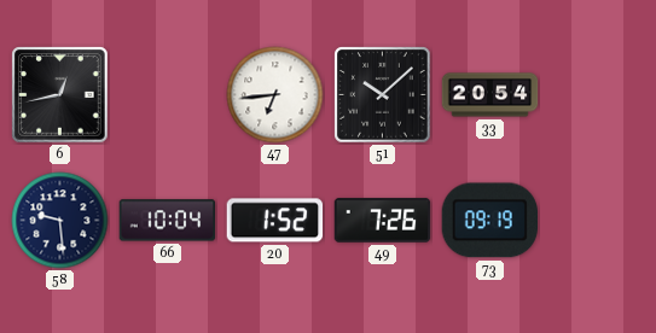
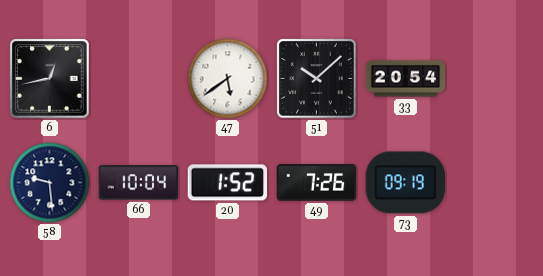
47: 6:44 -> 5:39
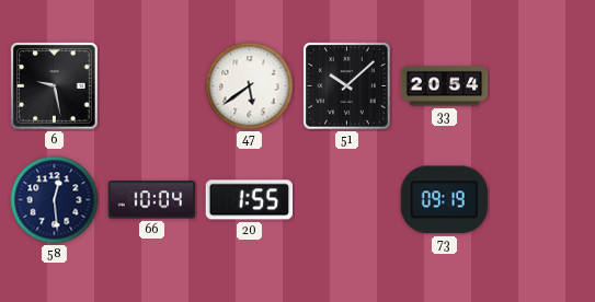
6: 12:43 -> 9:28
58: 9:29 -> 12:29
20: 1:52 -> 1:55
49: 7:26 -> none
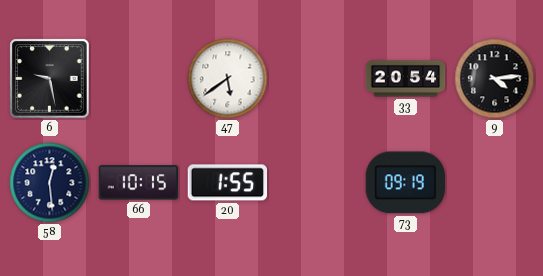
51: 10:08 -> none
9: none -> 4:14
66: 10:04 -> 10:15
